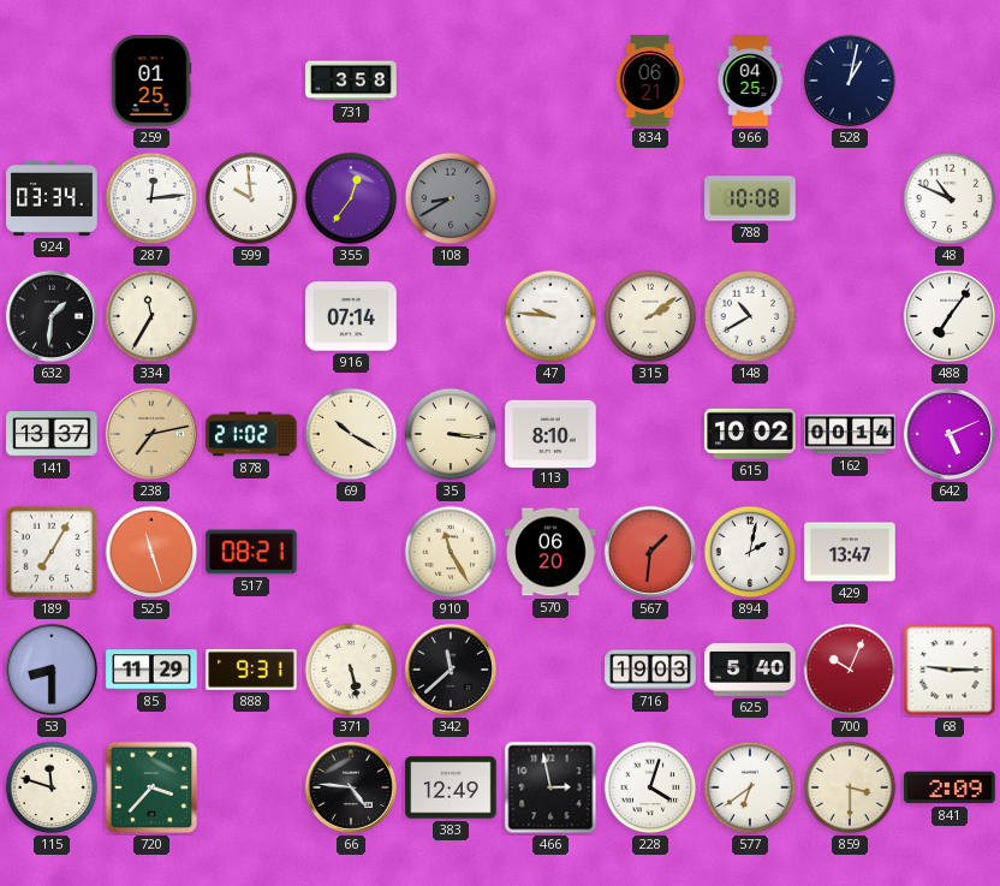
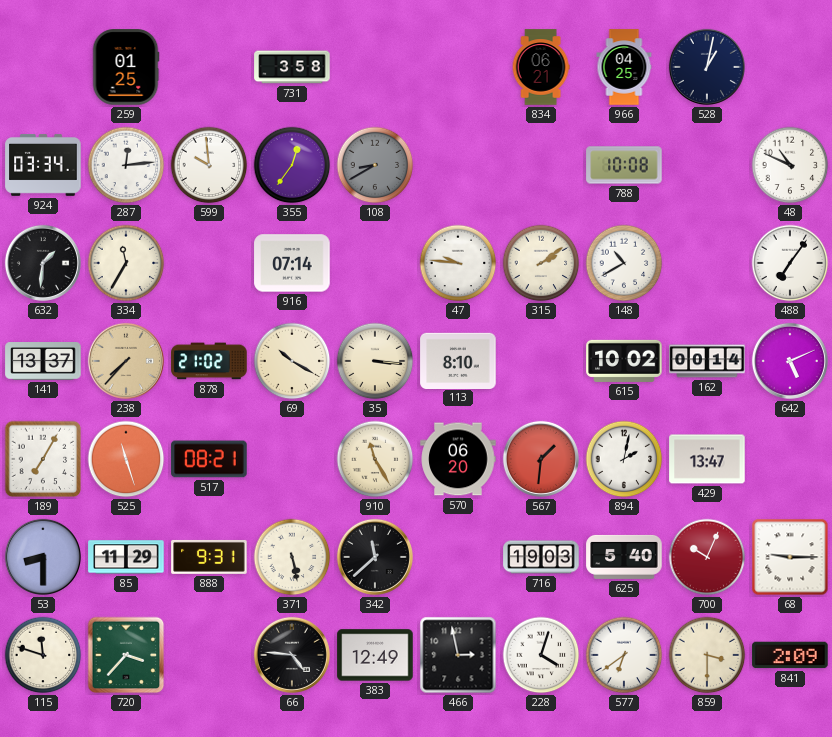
238: 7:13 -> 7:37
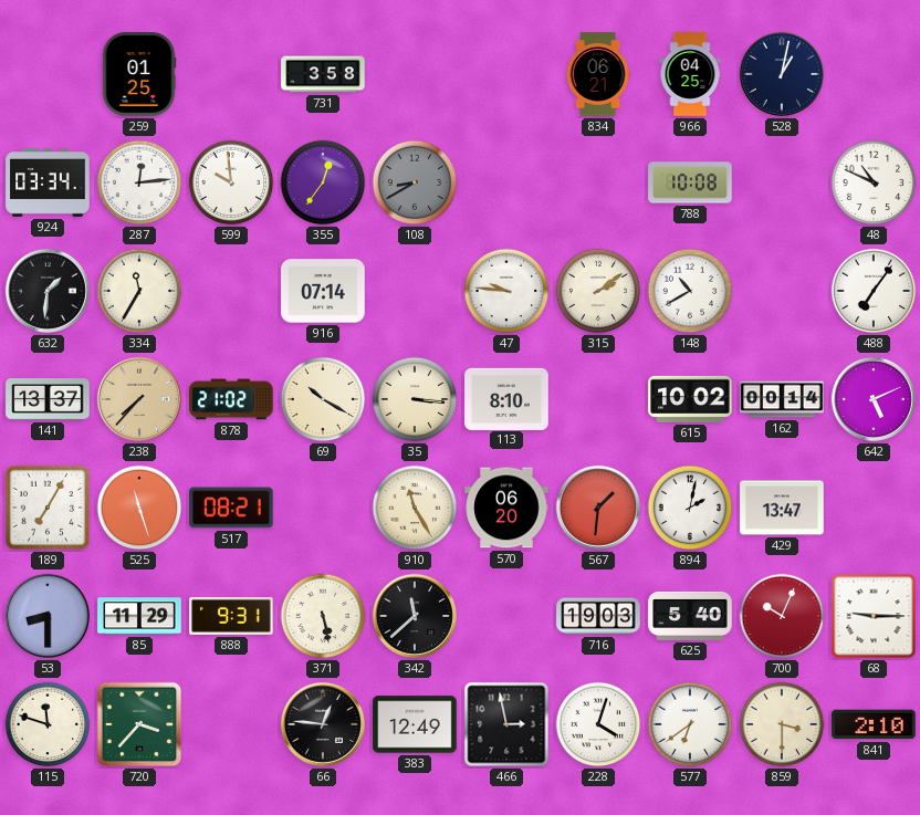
66: 4:46 -> 12:46
841: 2:09 -> 2:10
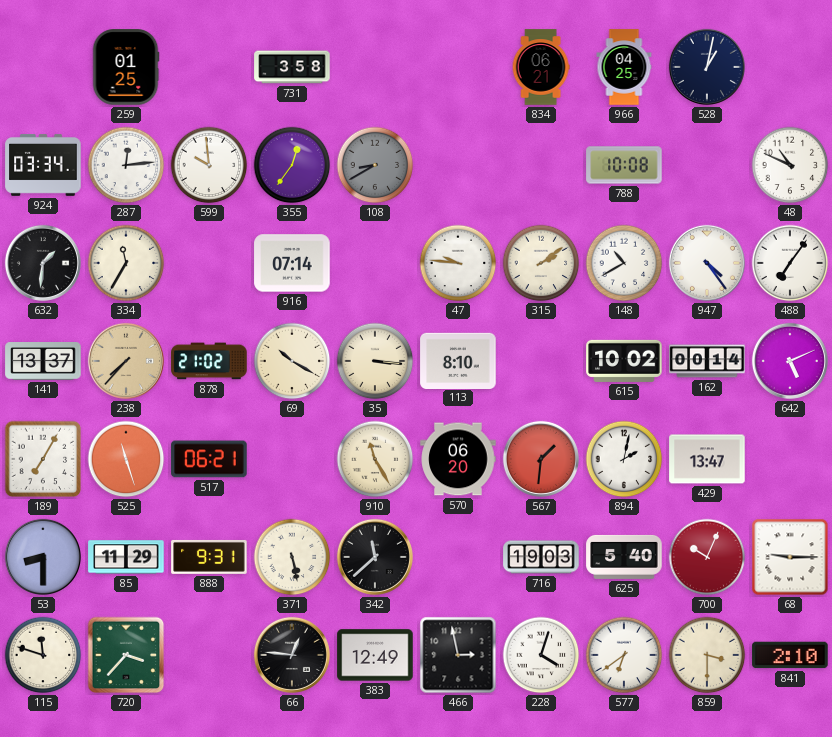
947: none -> 4:24
517: 08:21 -> 06:21
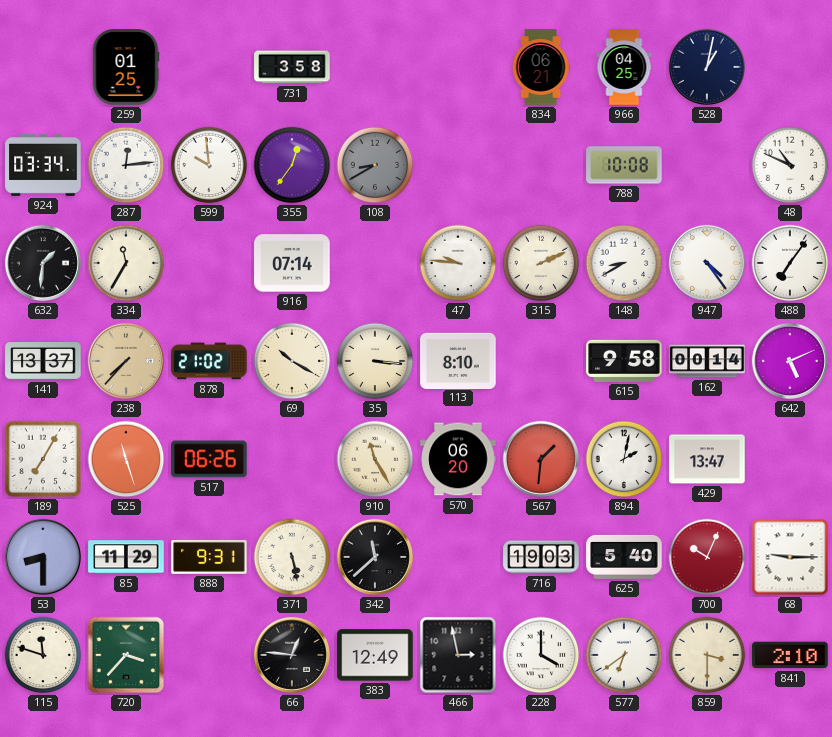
315: 2:09 -> 2:11
148: 10:40 -> 8:40
615: 10:02 -> 9:58
517: 06:21 -> 06:26
228: 4:03 -> 4:00
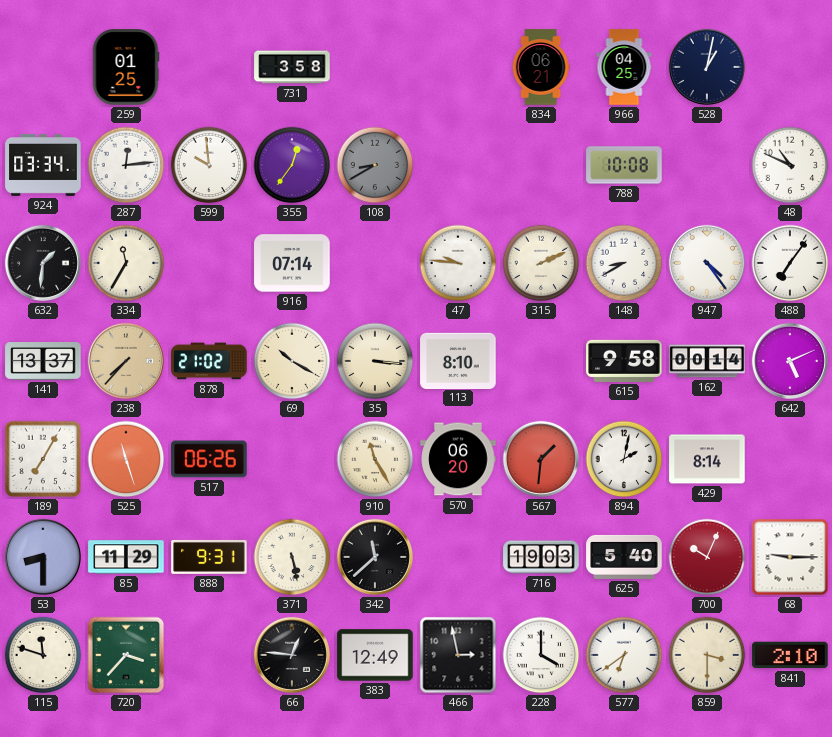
429: 13:47 -> 8:14
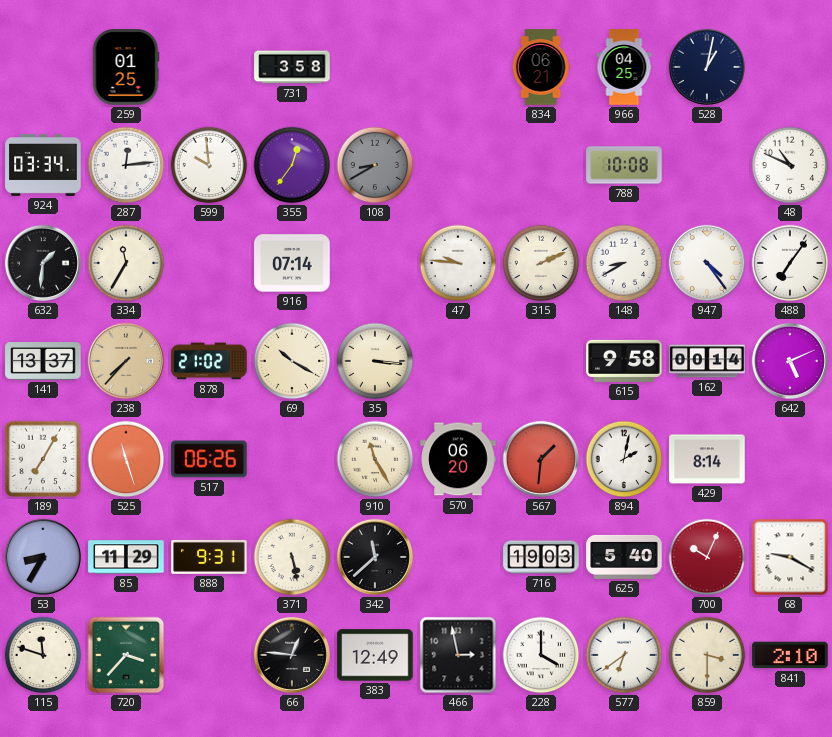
113: 8:10 -> none
53: 8:30 -> 8:35
68: 9:15 -> 9:20
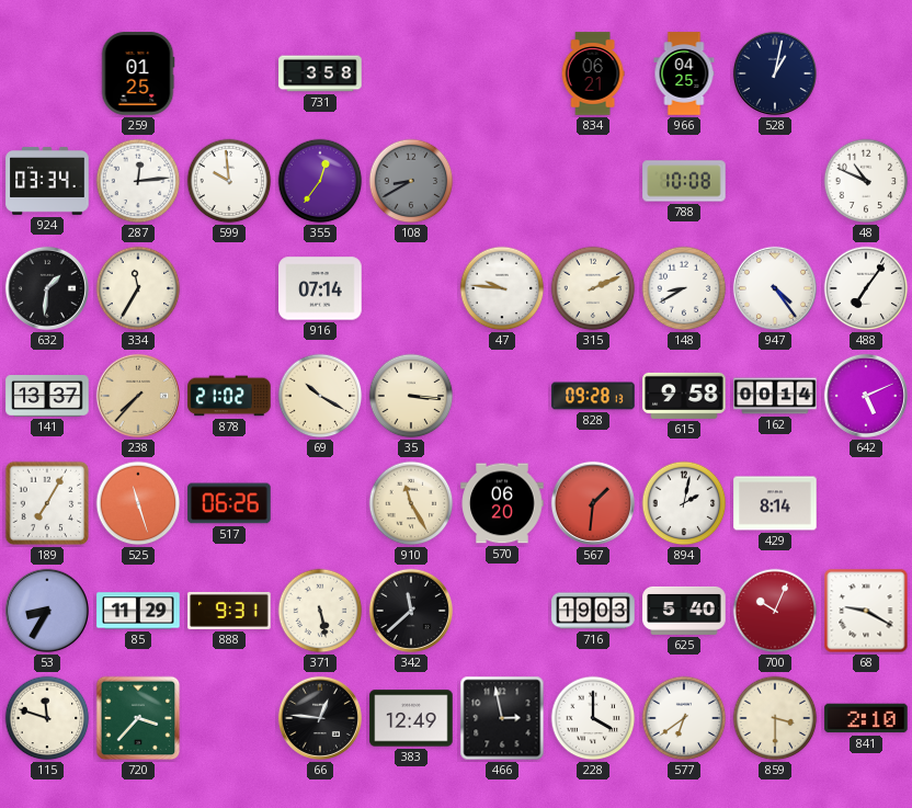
828: none -> 09:28
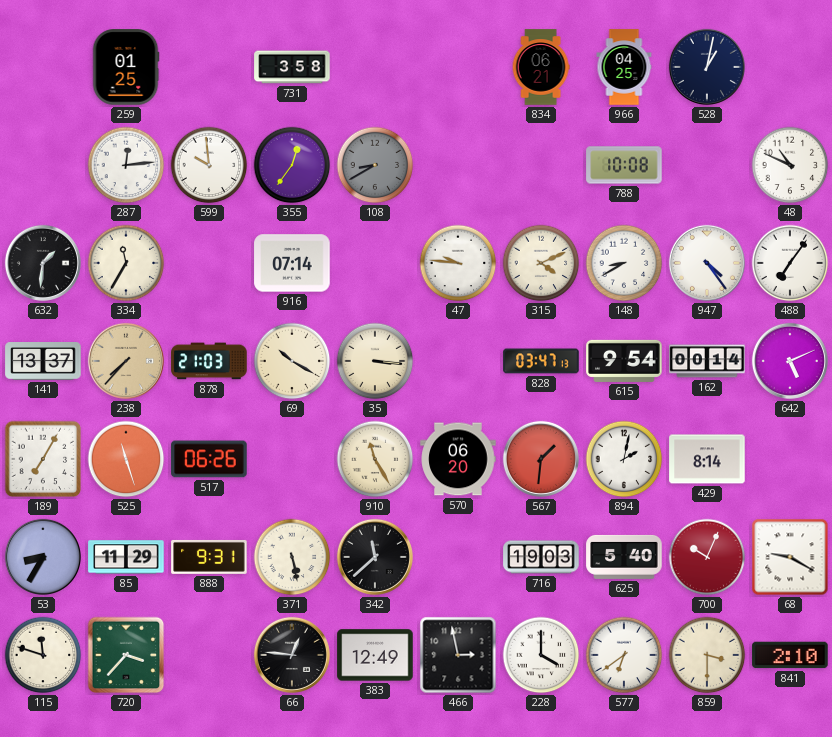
924: 03:34 -> none
315: 2:11 -> 4:11
878: 21:02 -> 21:03
828: 09:28 -> 03:47
615: 9:58 -> 9:54
